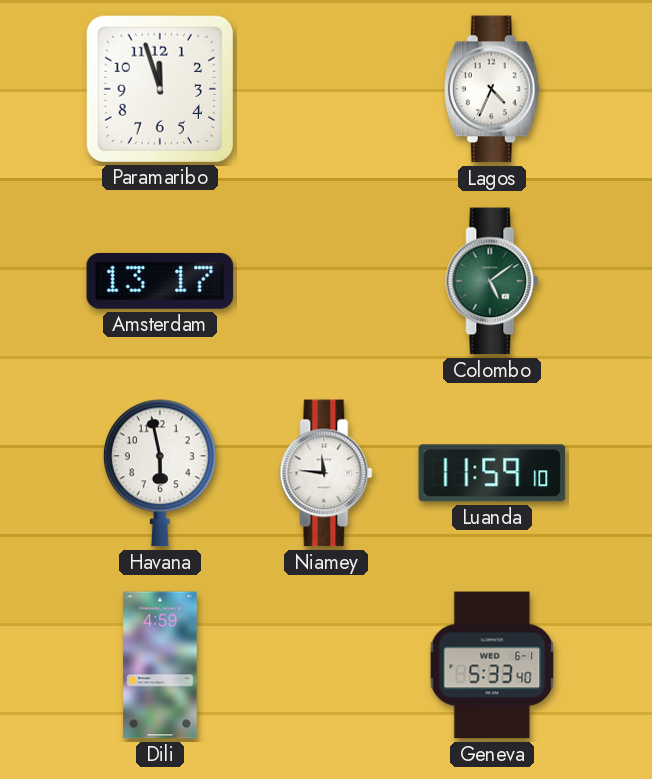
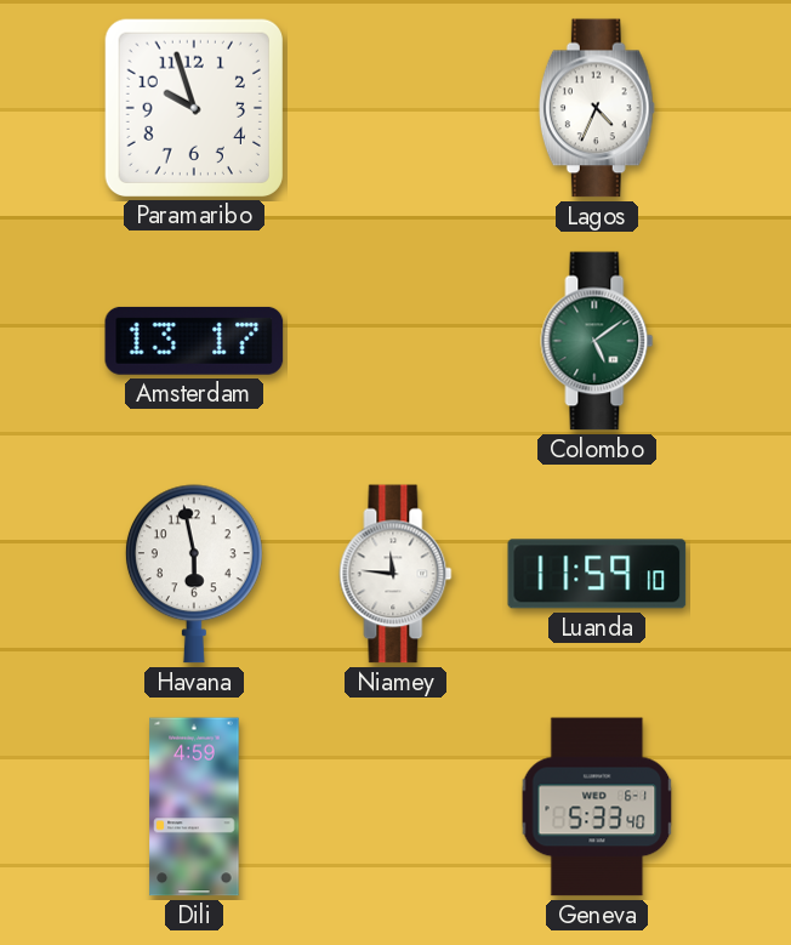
Paramaribo: 11:57 -> 9:57
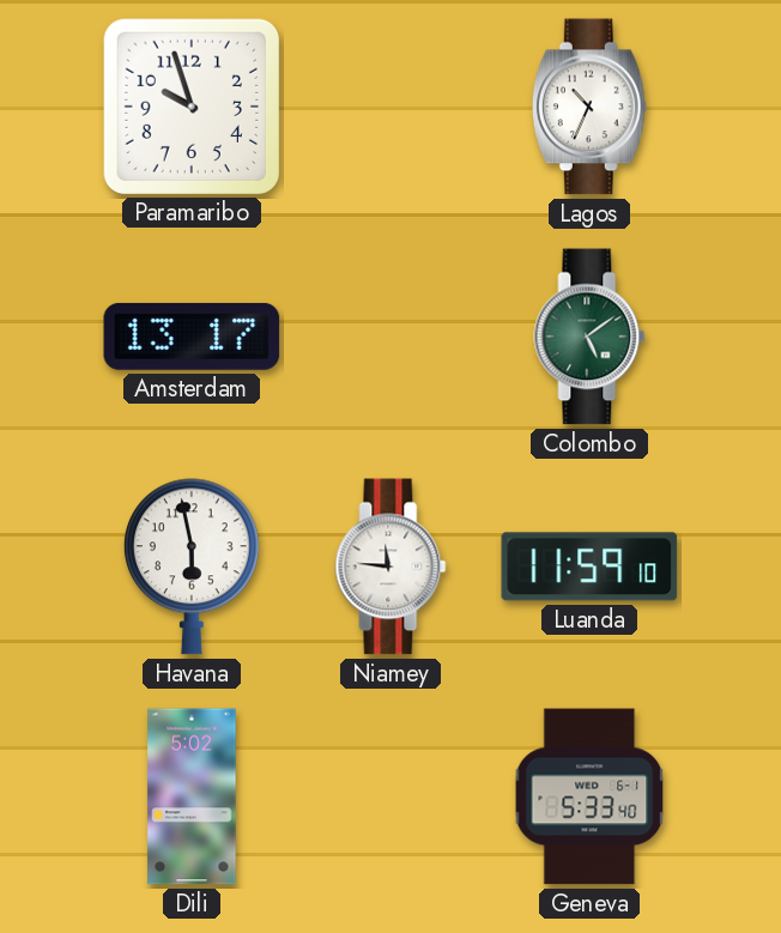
Lagos: 4:34 -> 10:34
Dili: 4:59 -> 5:02
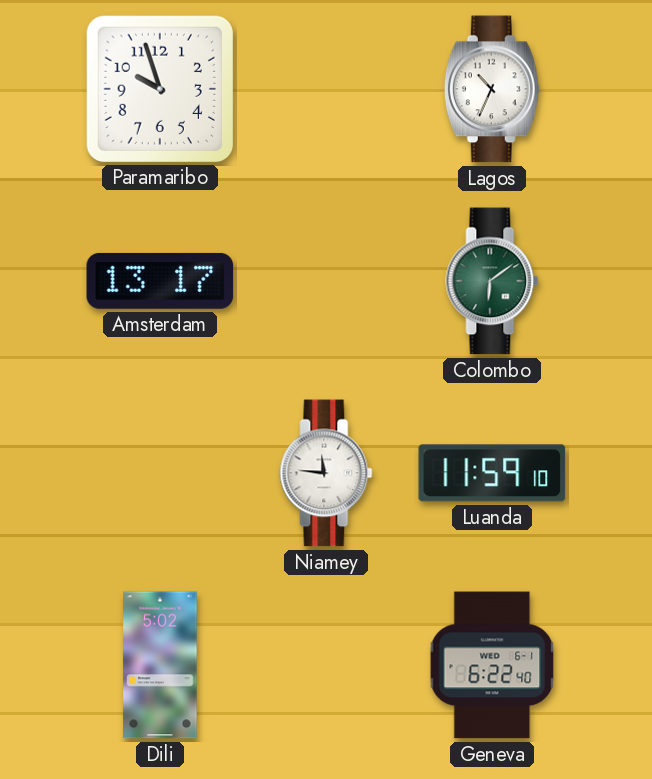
Colombo: 5:09 -> 6:09
Havana: 5:58 -> none
Geneva: 5:33 -> 6:22
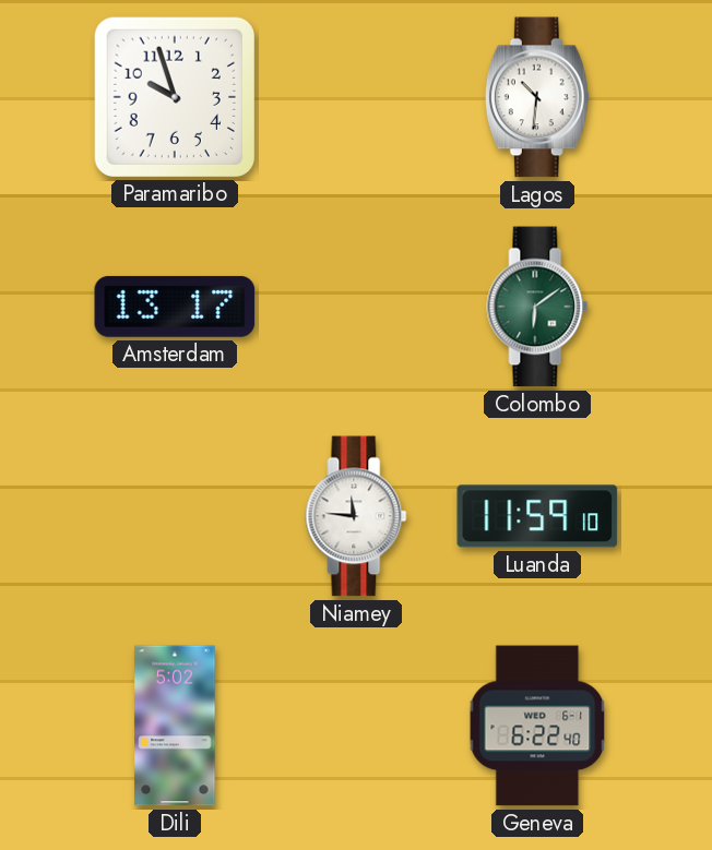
Lagos: 10:34 -> 10:31
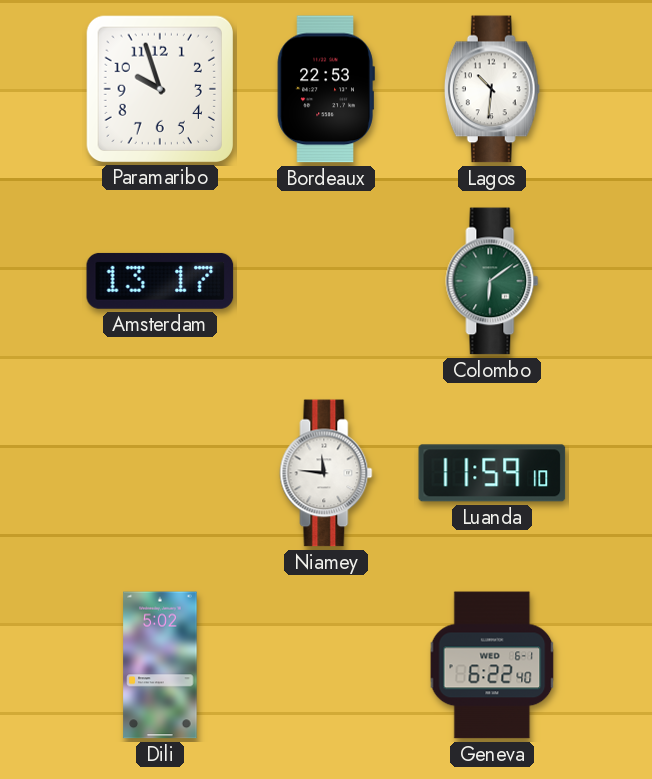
Bordeaux: none -> 22:53
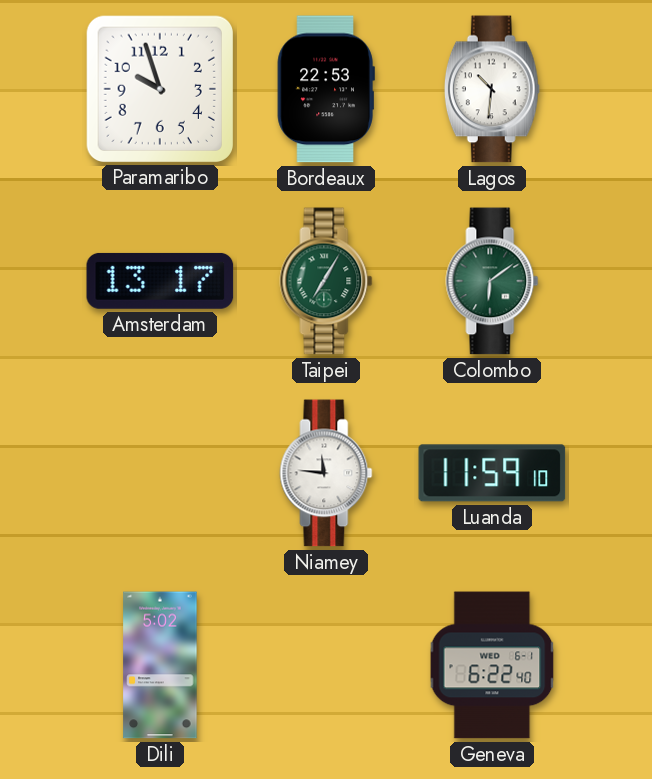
Taipei: none -> 7:05
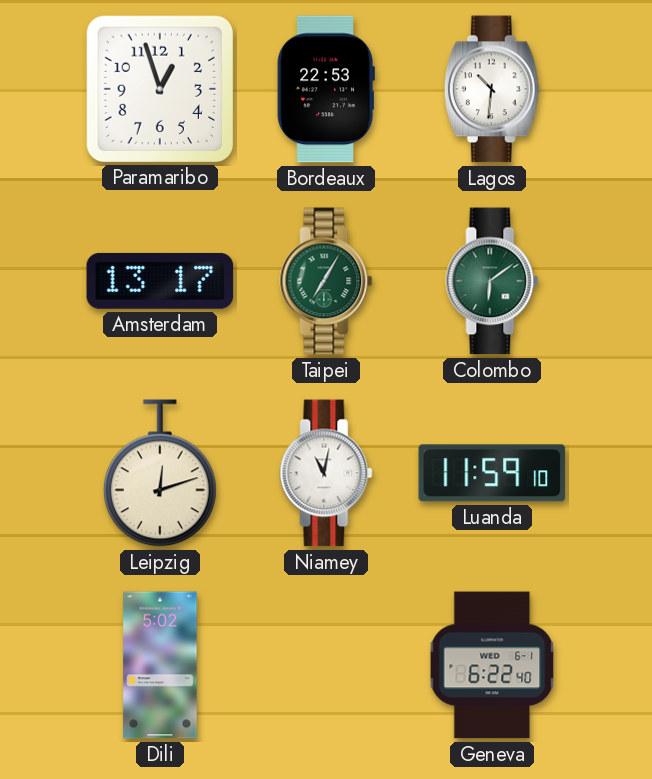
Paramaribo: 9:57 -> 12:57
Leipzig: none -> 12:12
Niamey: 11:46 -> 11:02
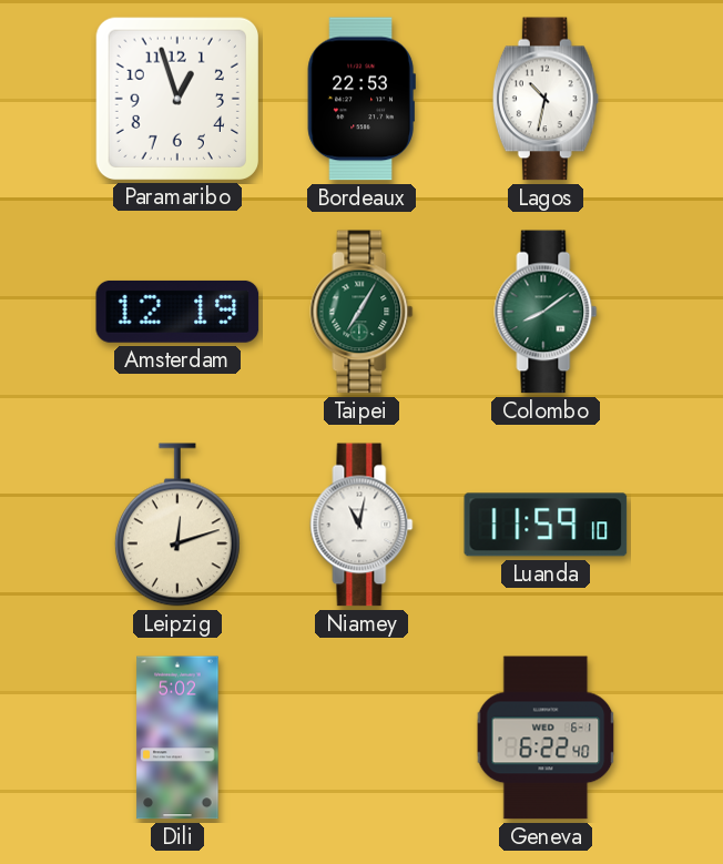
Lagos: 10:31 -> 10:32
Amsterdam: 13:17 -> 12:19
Colombo: 6:09 -> 8:09
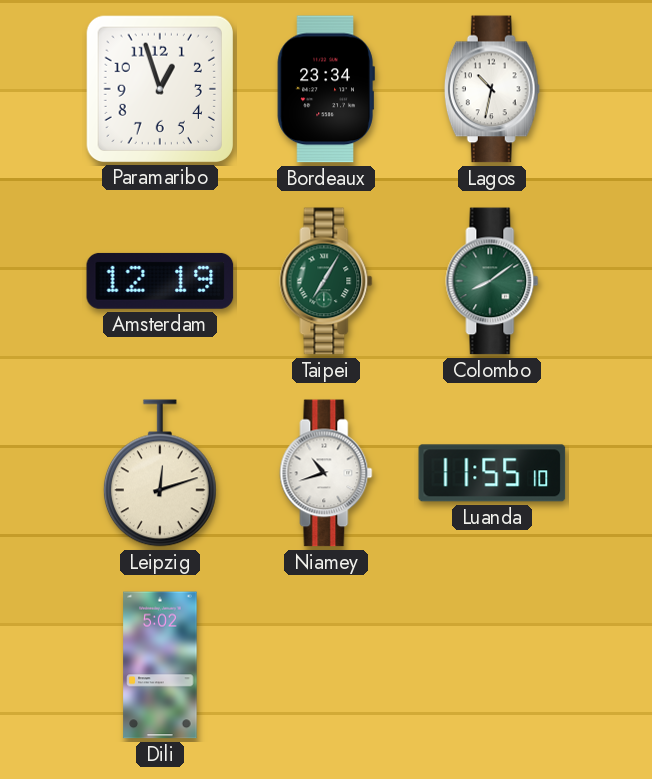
Bordeaux: 22:53 -> 23:34
Niamey: 11:02 -> 10:42
Luanda: 11:59 -> 11:55
Geneva: 6:22 -> none
